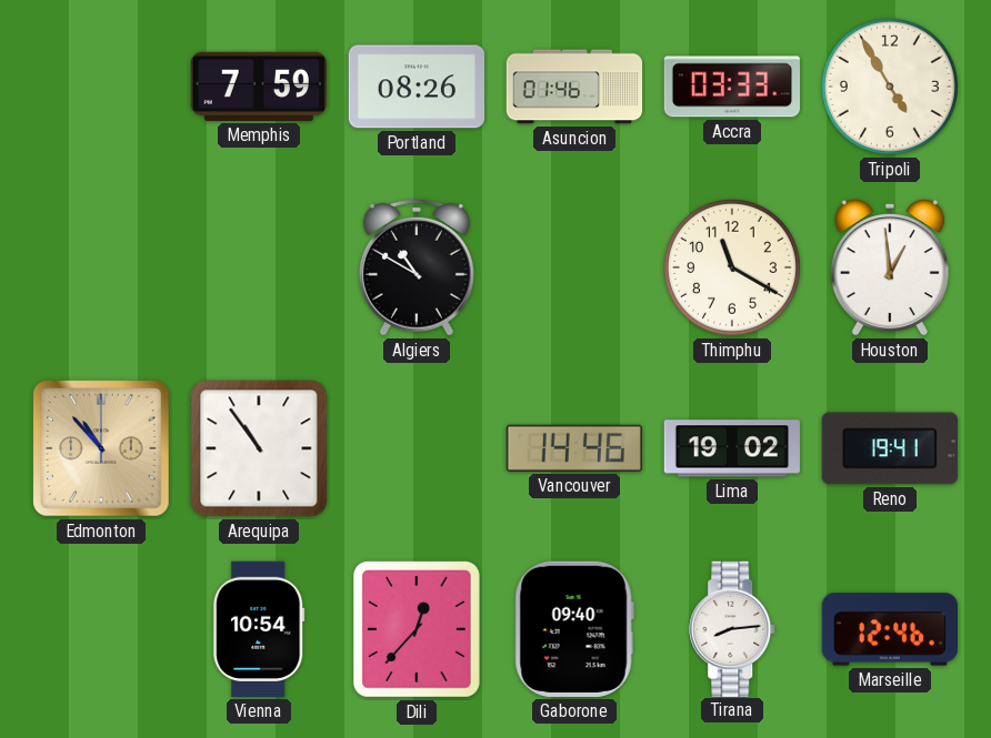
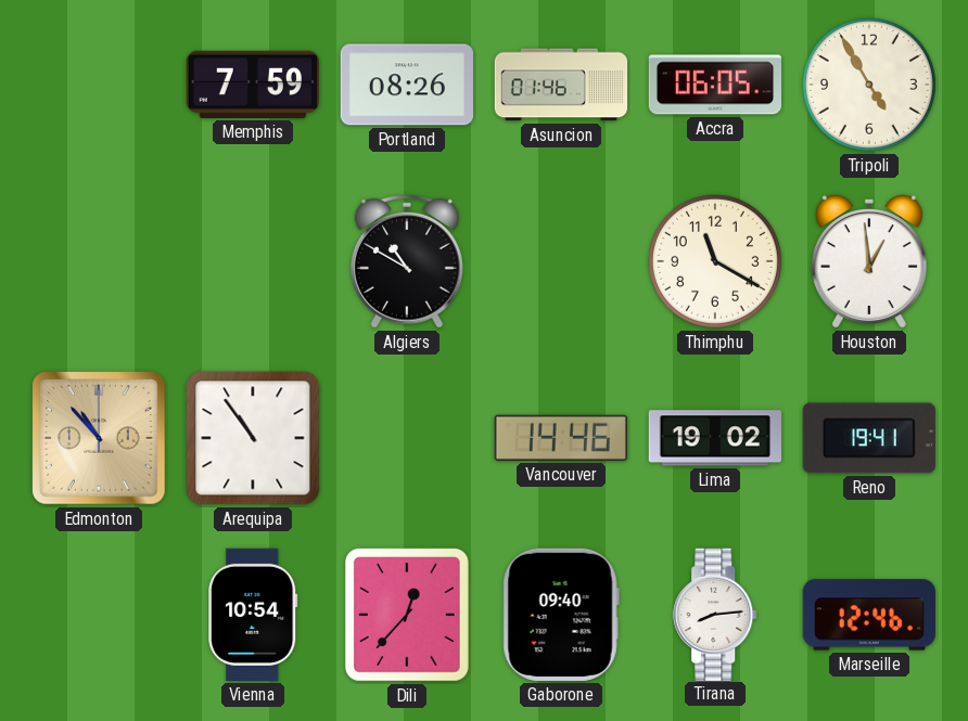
Accra: 03:33 -> 06:05
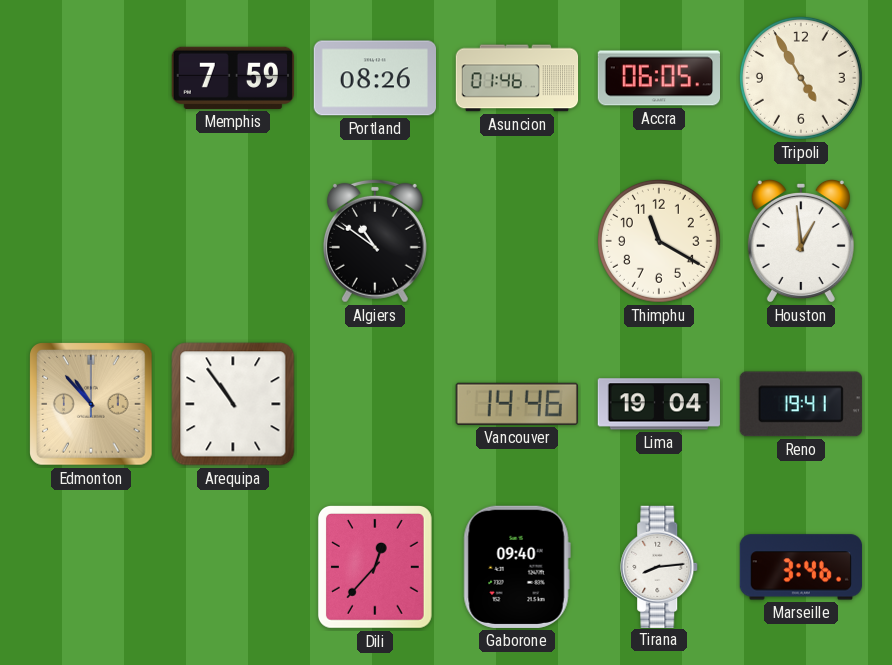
Algiers: 10:50 -> 10:51
Lima: 19:02 -> 19:04
Vienna: 10:54 -> none
Marseille: 12:46 -> 3:46
